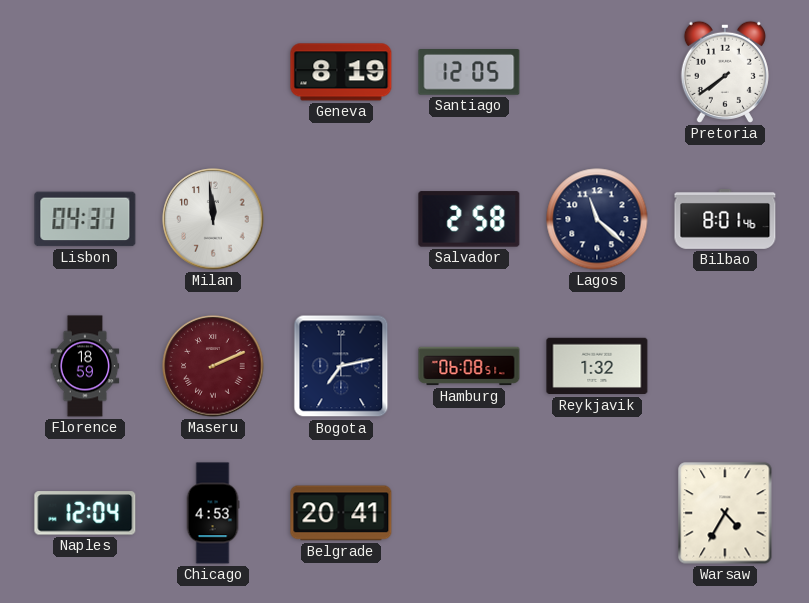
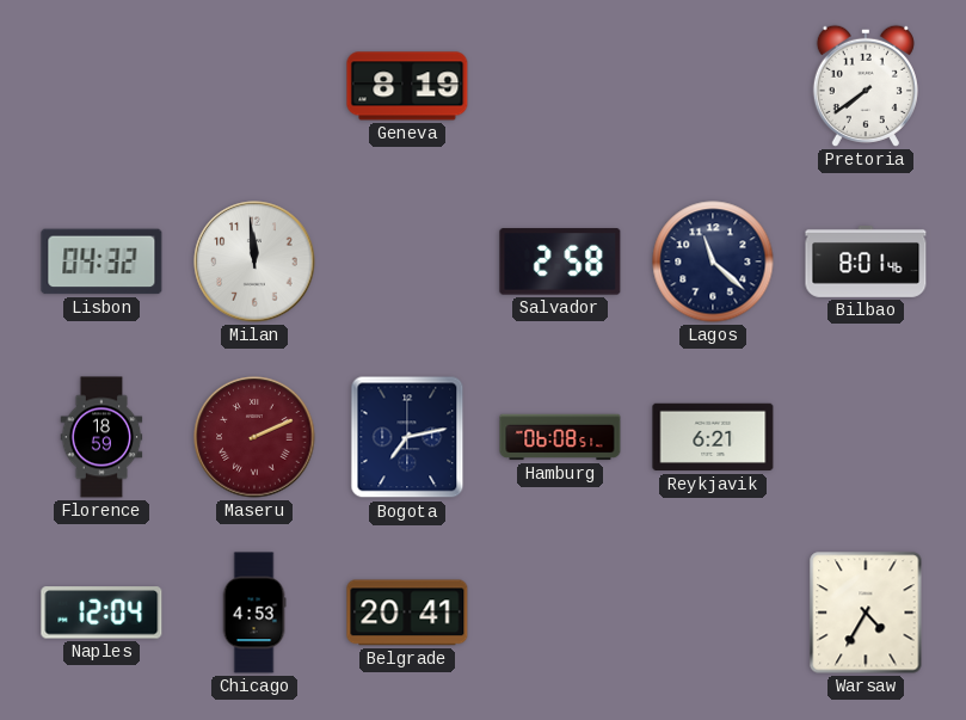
Santiago: 12:05 -> none
Lisbon: 04:31 -> 04:32
Reykjavik: 1:32 -> 6:21
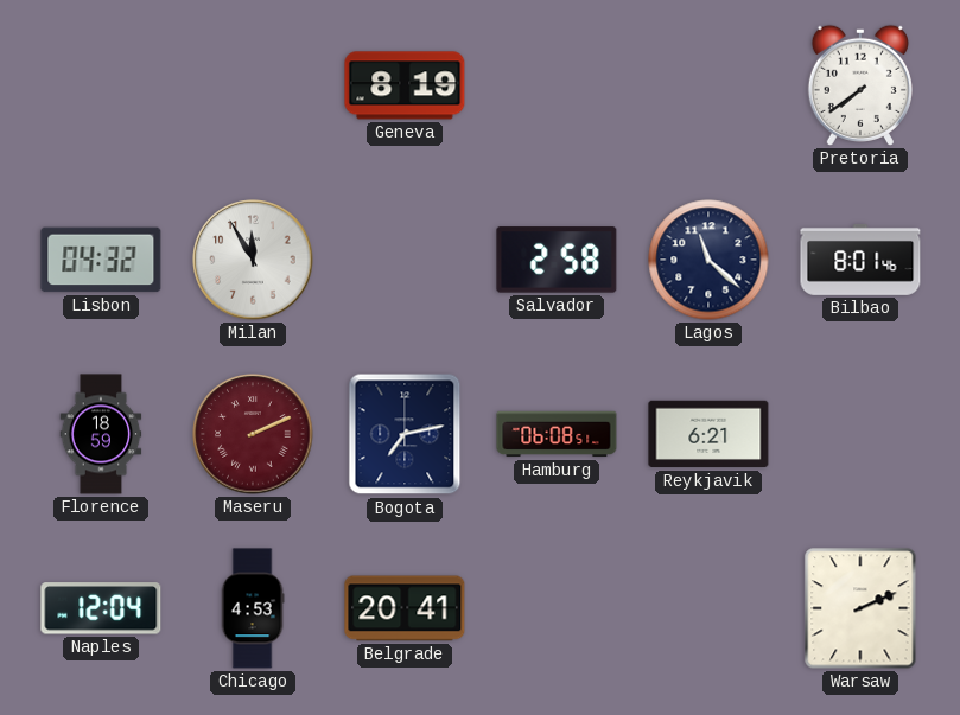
Milan: 11:59 -> 11:55
Warsaw: 4:35 -> 2:11
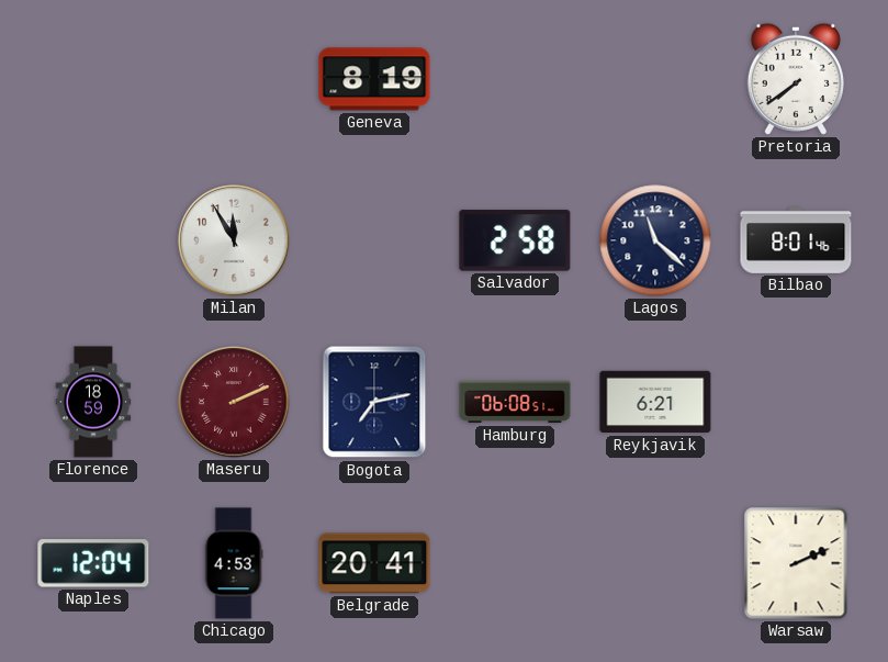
Lisbon: 04:32 -> none
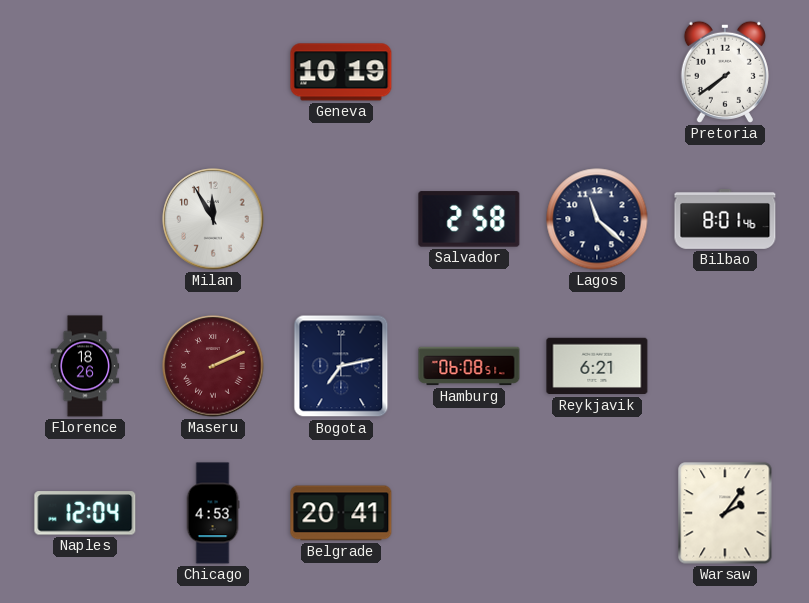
Geneva: 8:19 -> 10:19
Florence: 18:59 -> 18:26
Warsaw: 2:11 -> 2:06
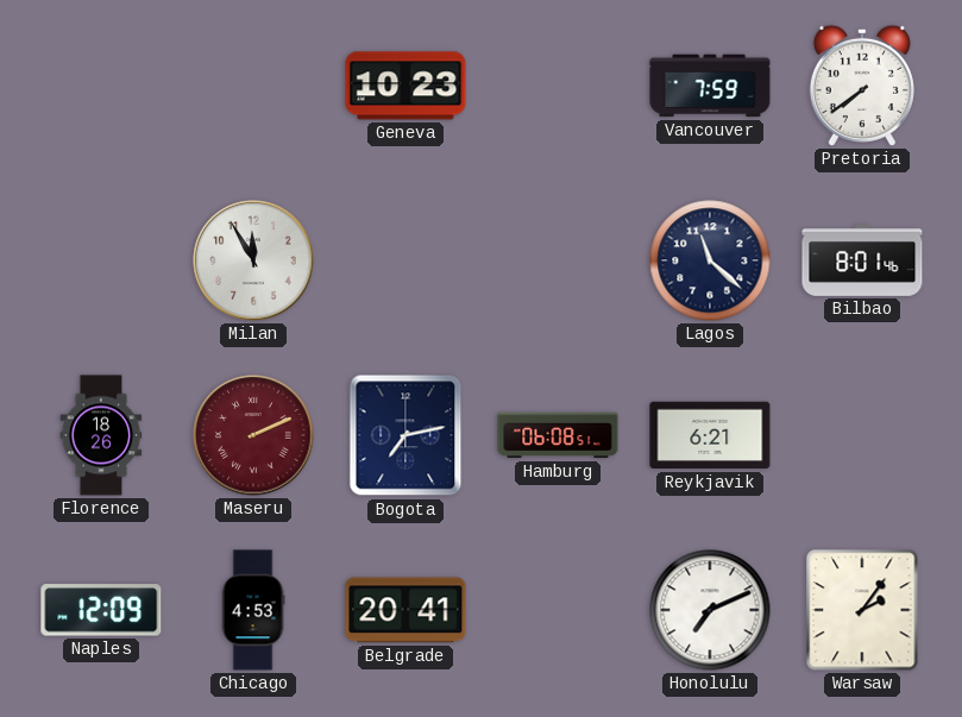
Geneva: 10:19 -> 10:23
Vancouver: none -> 7:59
Salvador: 2:58 -> none
Naples: 12:04 -> 12:09
Honolulu: none -> 7:11
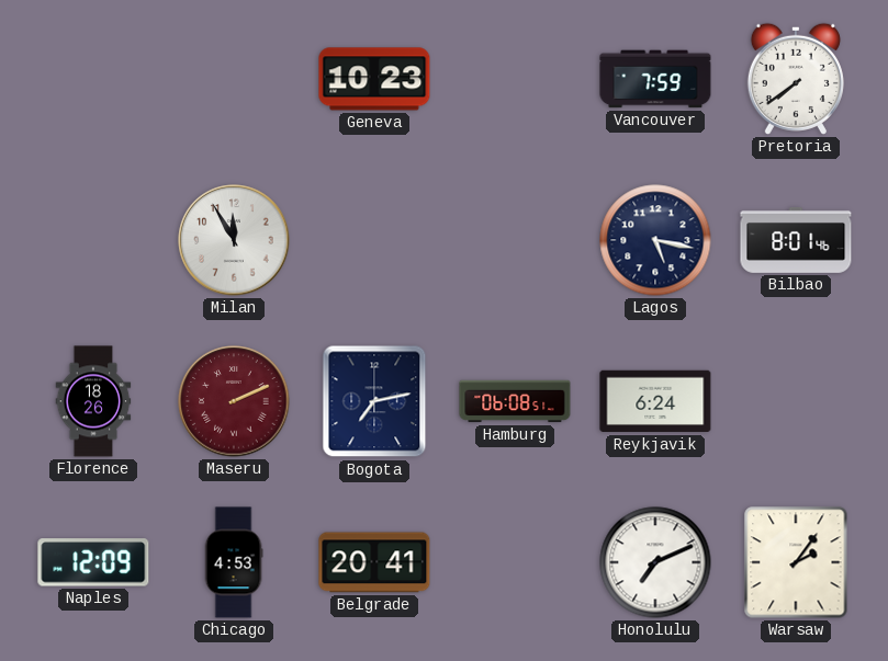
Lagos: 11:22 -> 5:17
Reykjavik: 6:21 -> 6:24
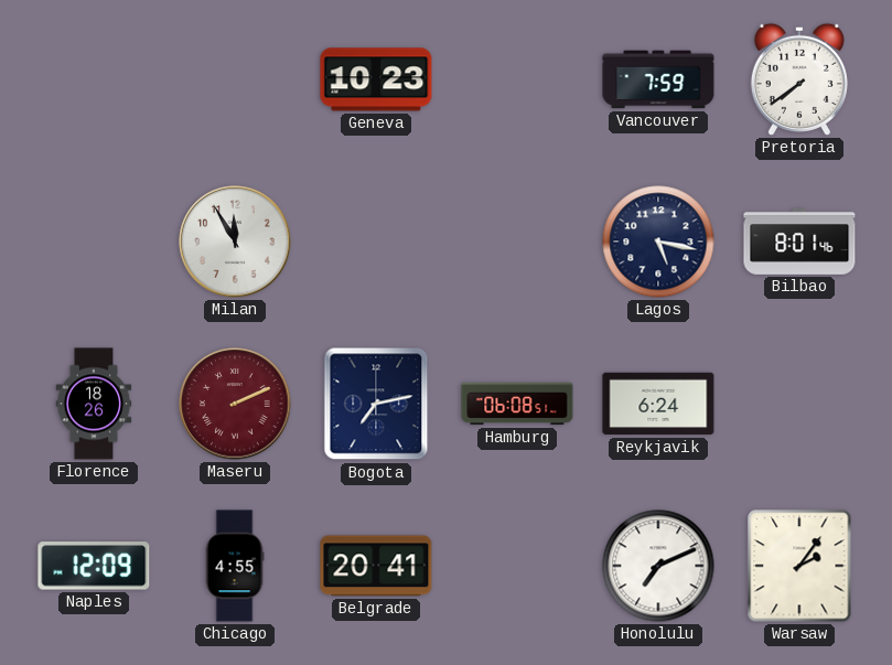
Chicago: 4:53 -> 4:55
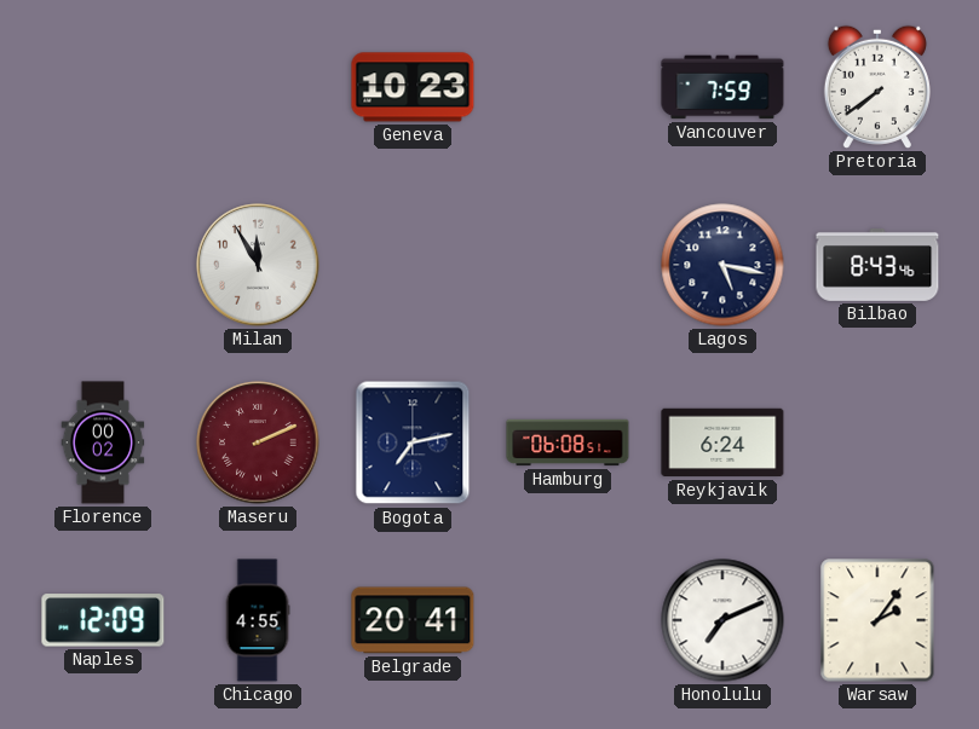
Bilbao: 8:01 -> 8:43
Florence: 18:26 -> 00:02
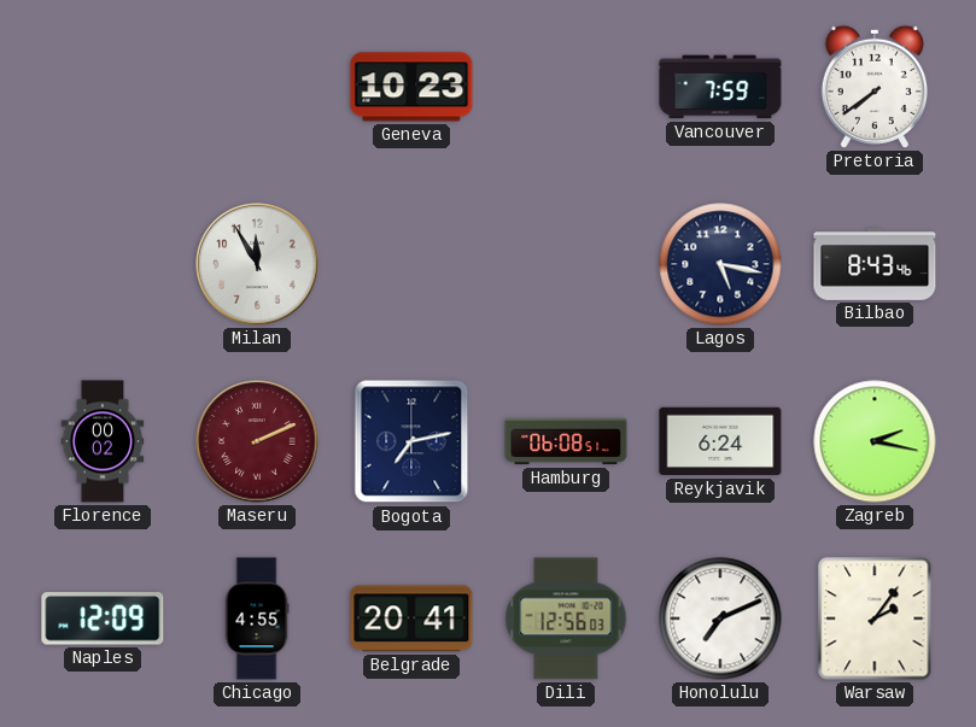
Zagreb: none -> 2:17
Dili: none -> 12:56
